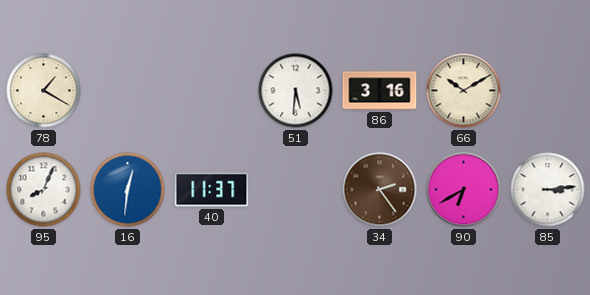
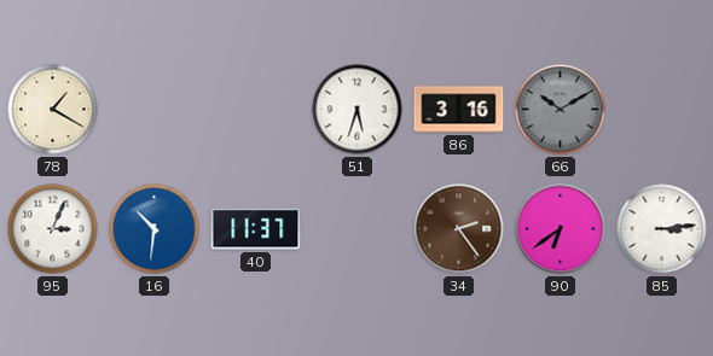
51: 5:31 -> 5:33
66 dial: cream -> grey
95: 8:04 -> 3:04
16: 12:31 -> 10:31
90: 6:40 -> 6:39
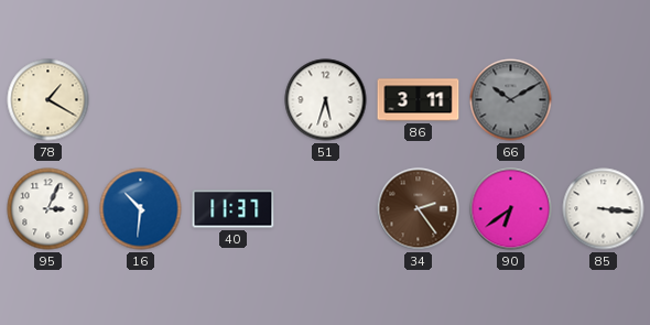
86: 3:16 -> 3:11
85: 3:14 -> 3:16
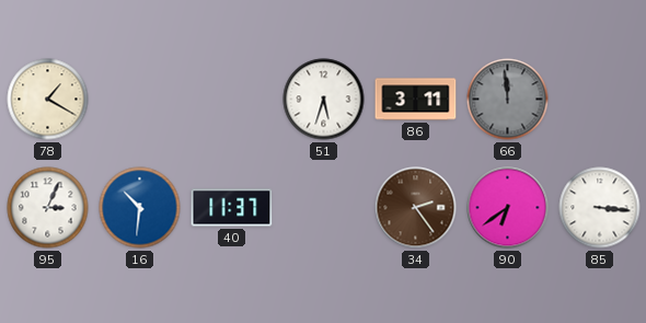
66: 10:10 -> 11:59
